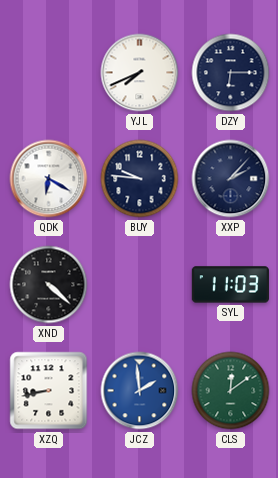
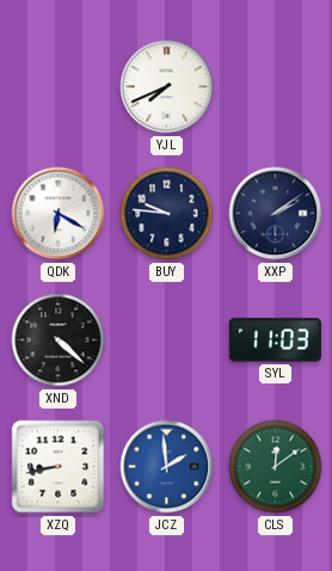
DZY: 6:15 -> none
XXP: 2:07 -> 2:09
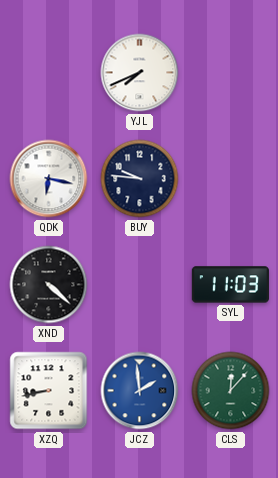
QDK: 6:20 -> 6:17
XXP: 2:09 -> none
CLS: 12:09 -> 12:07
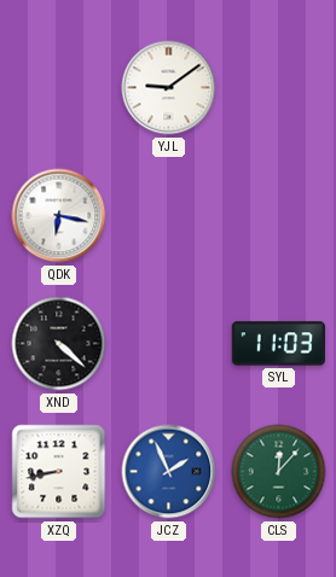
YJL: 7:41 -> 9:09
BUY: 9:46 -> none
JCZ: 1:59 -> 1:56
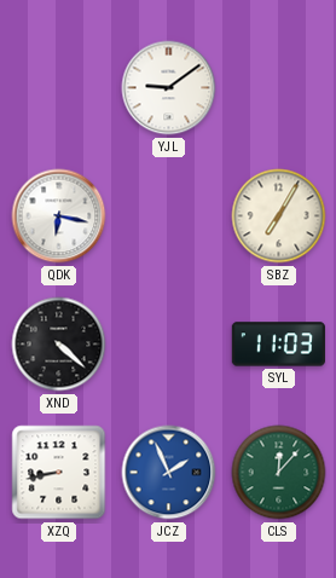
SBZ: none -> 7:05
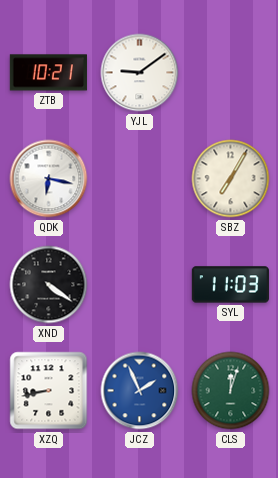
ZTB: none -> 10:21
XND: 4:22 -> 4:21
CLS: 12:07 -> 12:03
